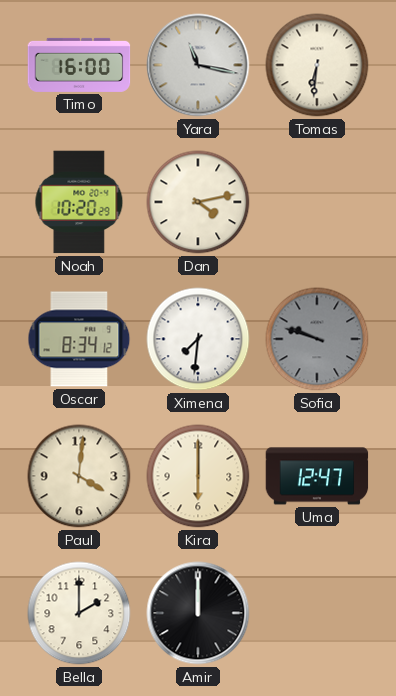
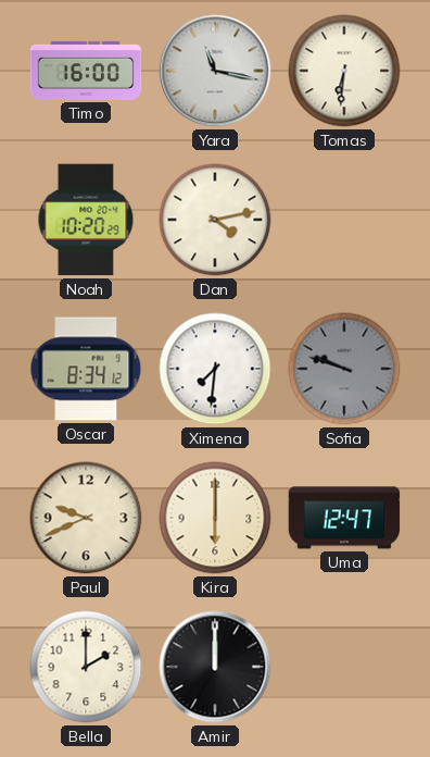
Paul: 4:01 -> 9:41
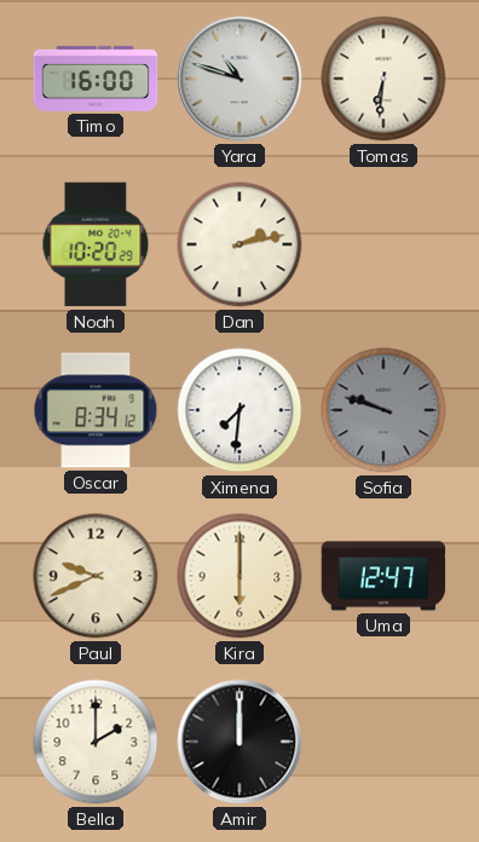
Yara: 11:17 -> 10:48
Dan: 4:13 -> 2:13
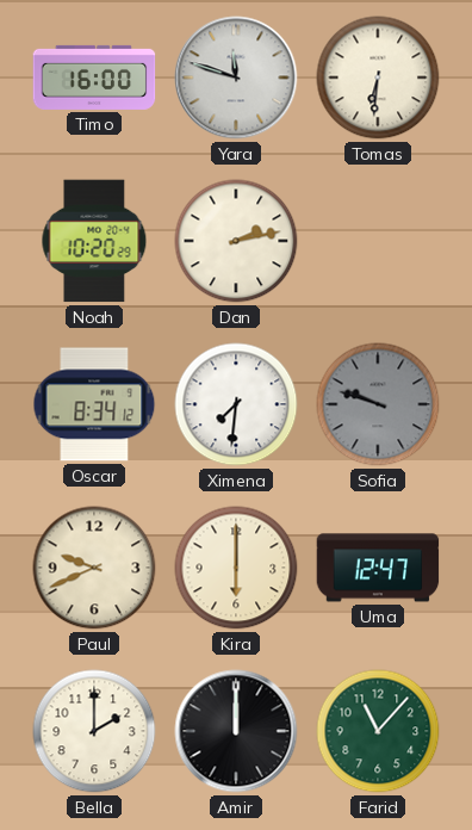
Yara: 10:48 -> 11:48
Farid: none -> 11:07
